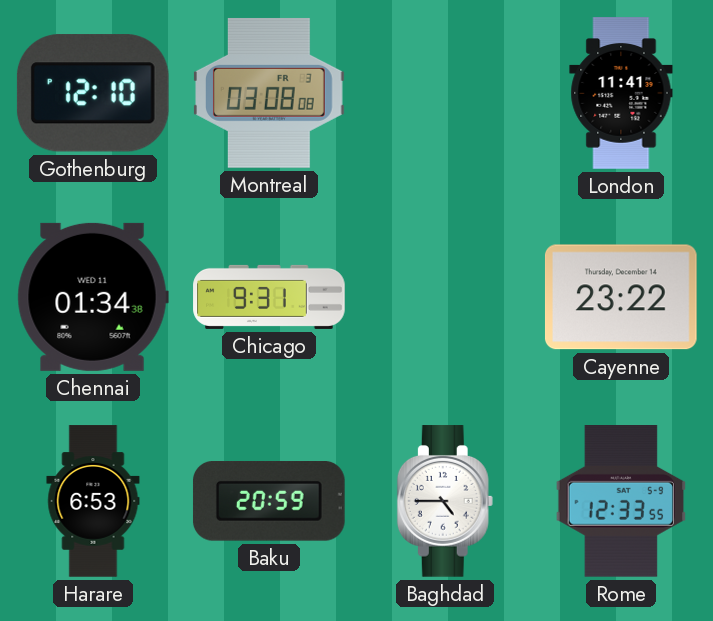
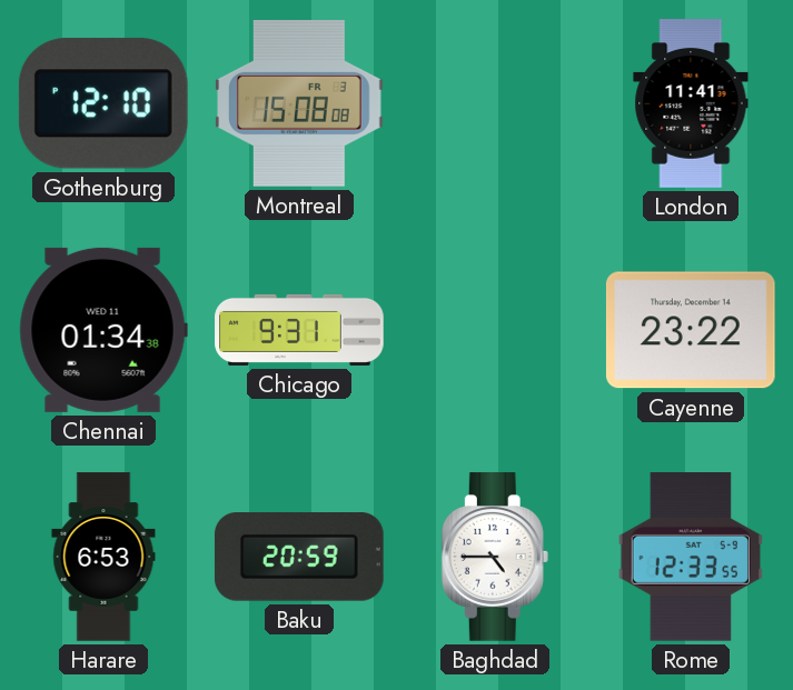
Montreal: 03:08 -> 15:08
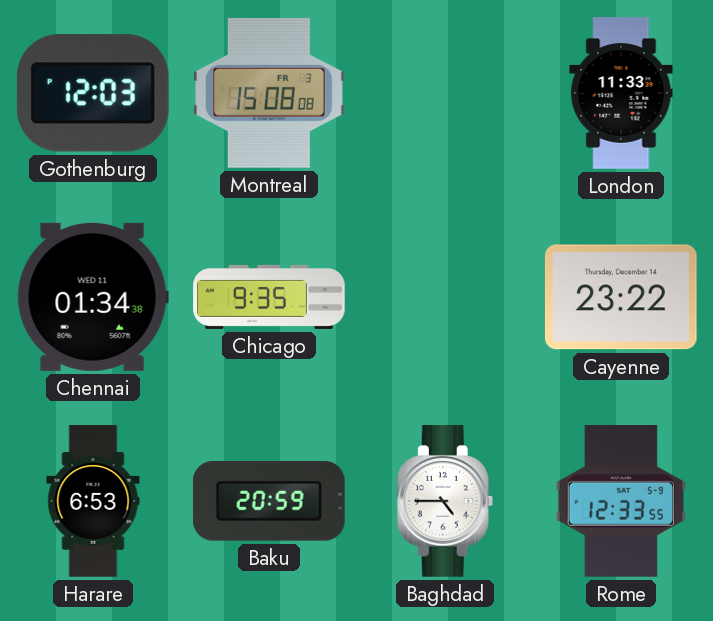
Gothenburg: 12:10 -> 12:03
London: 11:41 -> 11:33
Chicago: 9:31 -> 9:35
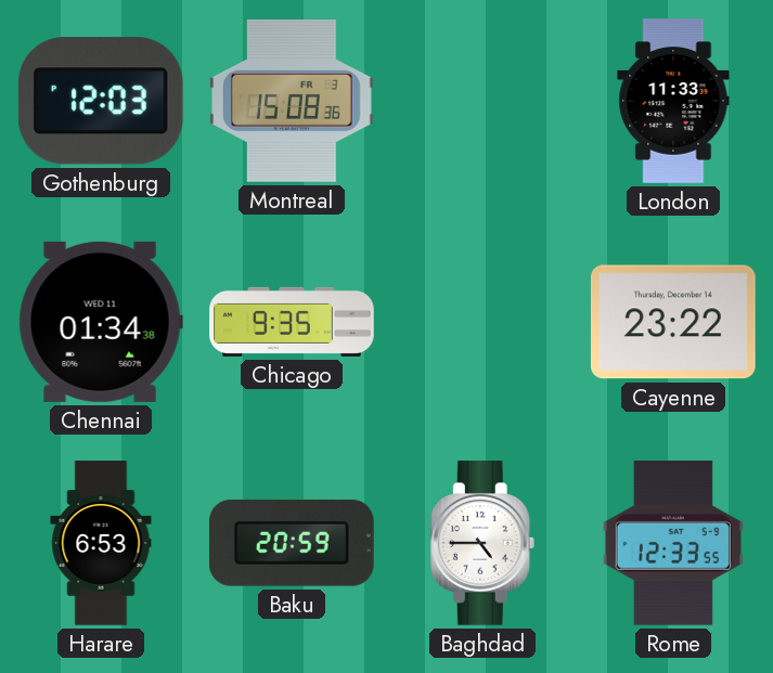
Montreal: 15:08:08 -> 15:08:36
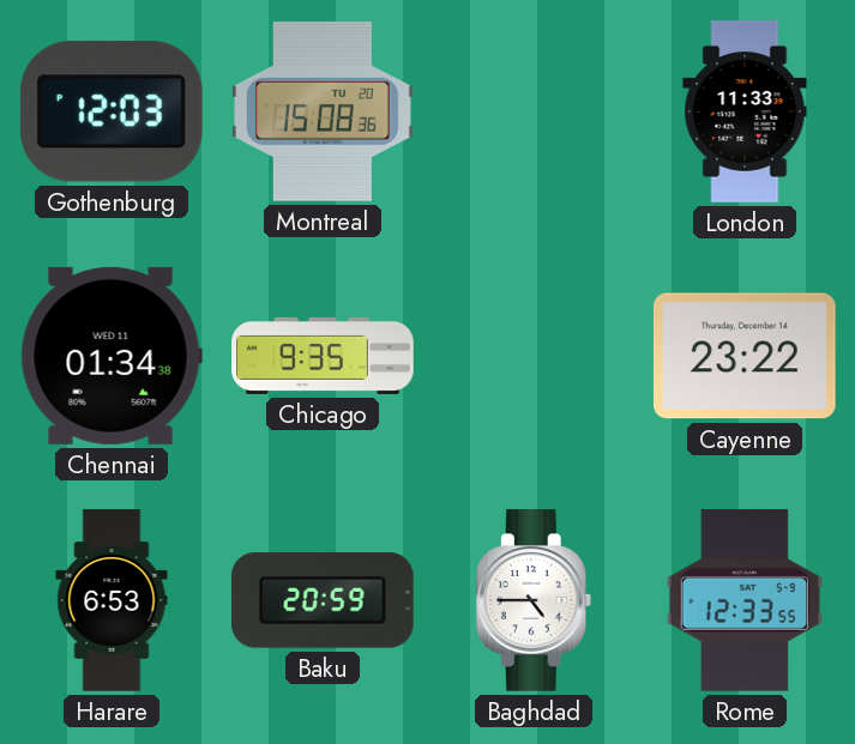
Montreal date: FR 3 -> TU 20
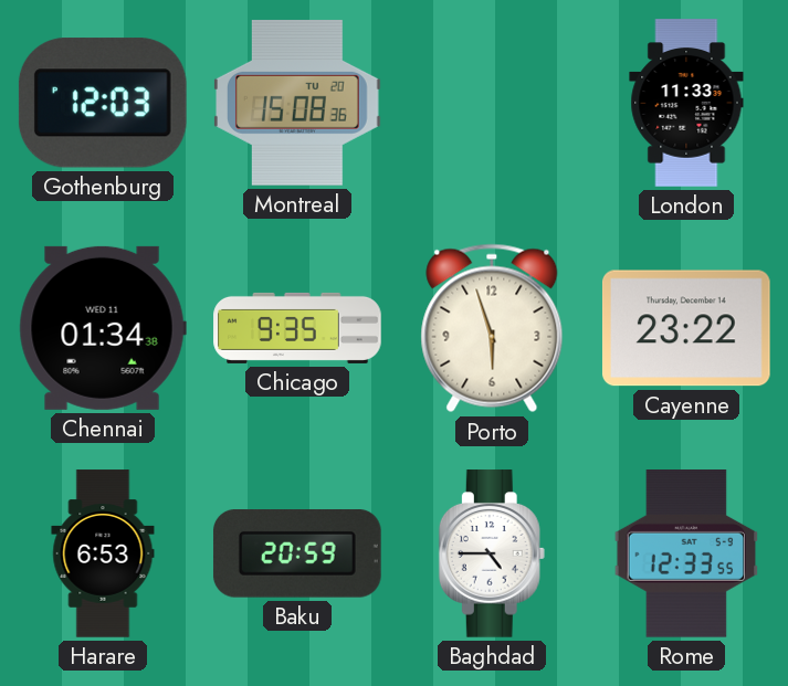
Porto: none -> 5:57
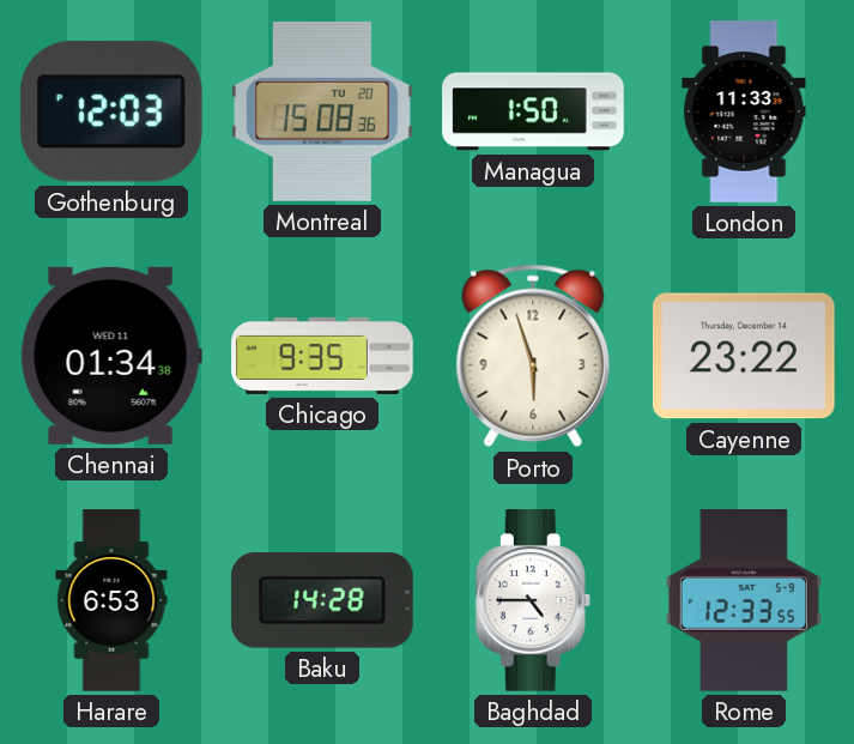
Managua: none -> 1:50
Baku: 20:59 -> 14:28
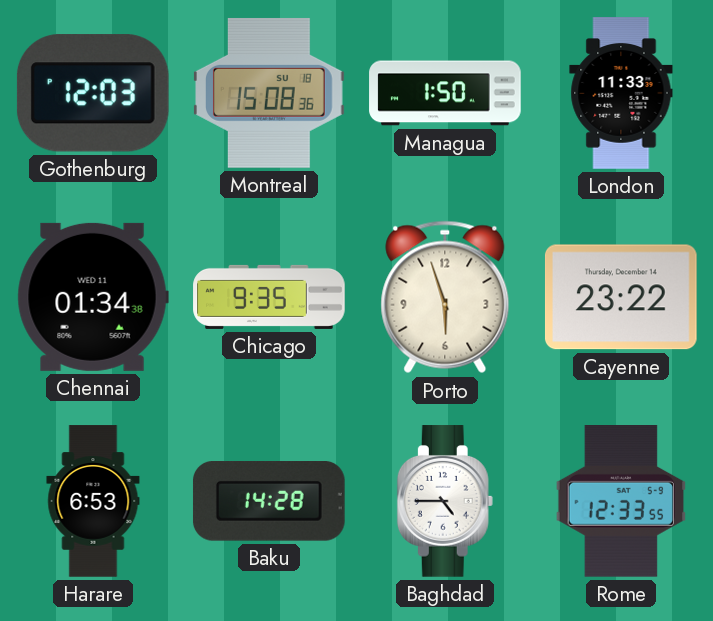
Montreal date: TU 20 -> SU 18
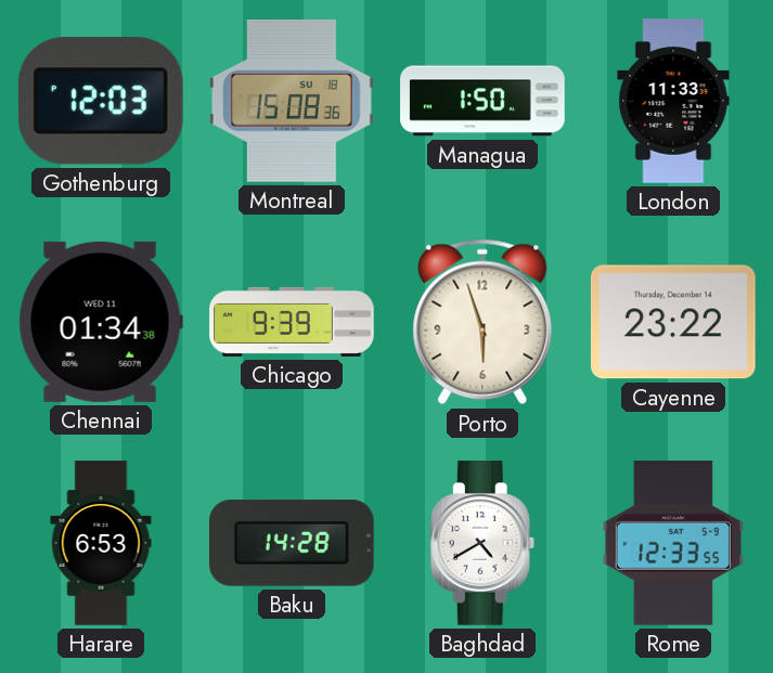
Chicago: 9:35 -> 9:39
Baghdad: 4:45 -> 4:40
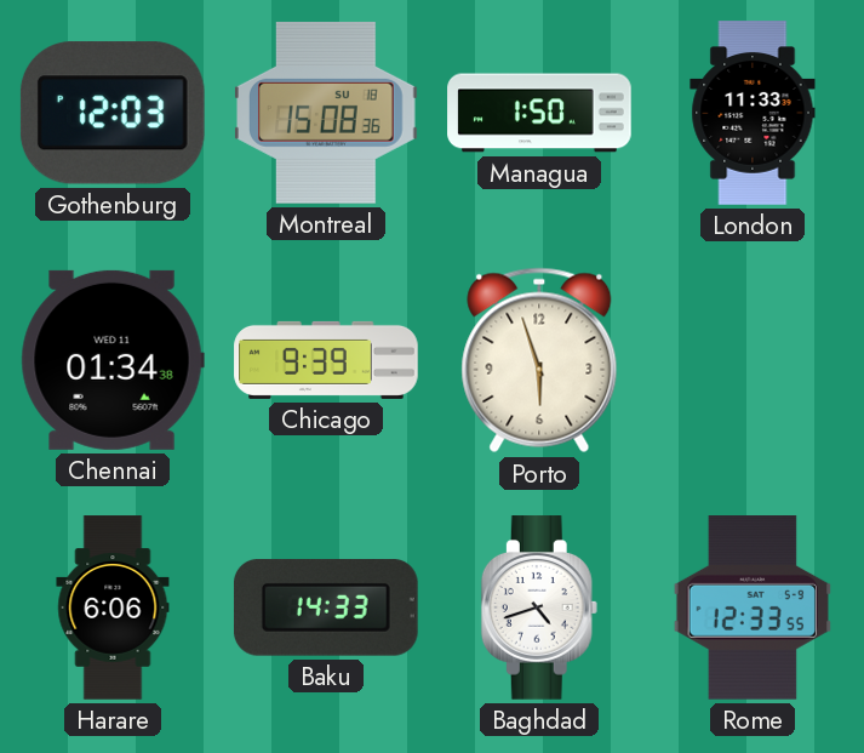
Cayenne: 23:22 -> none
Harare: 6:53 -> 6:06
Baku: 14:28 -> 14:33
Baghdad: 4:40 -> 4:42
